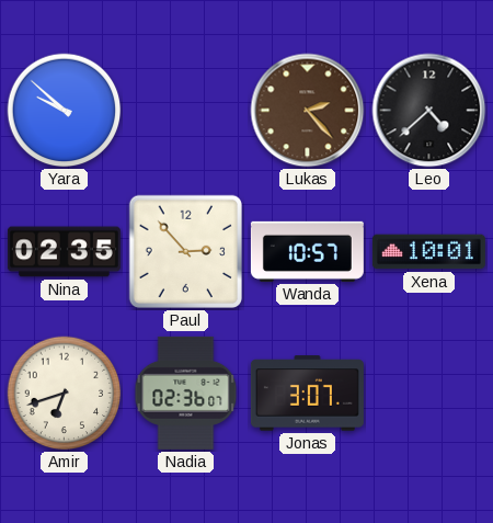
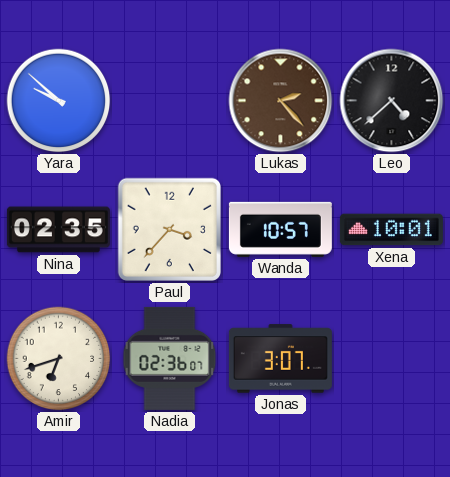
Paul: 2:53 -> 3:37
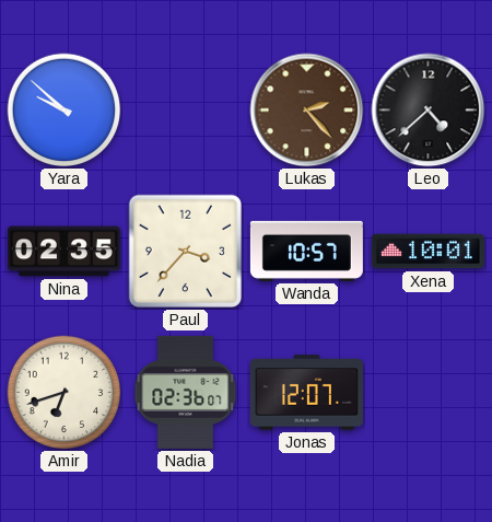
Jonas: 3:07 -> 12:07
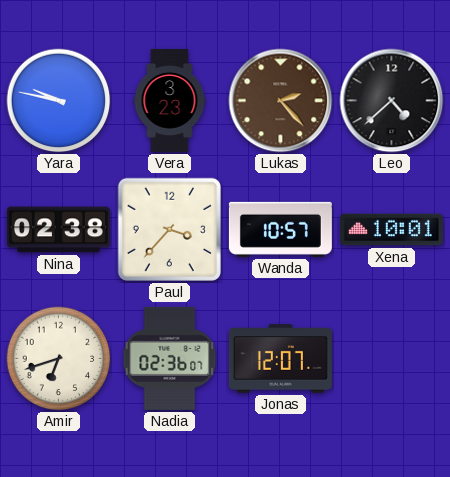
Yara: 9:52 -> 9:47
Vera: none -> 3:23
Nina: 02:35 -> 02:38
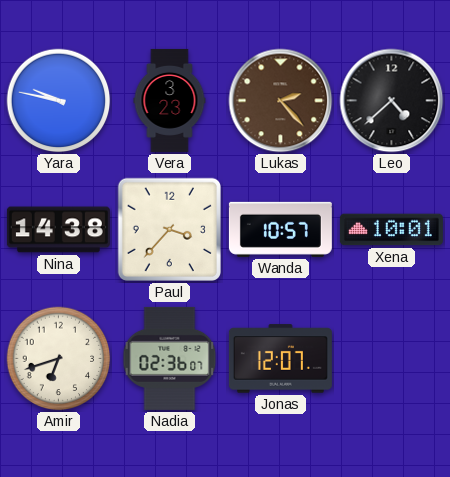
Nina: 02:38 -> 14:38
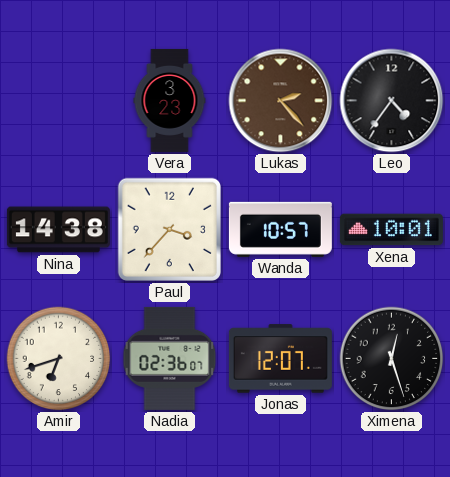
Yara: 9:47 -> none
Leo: 4:38 -> 4:36
Ximena: none -> 12:27
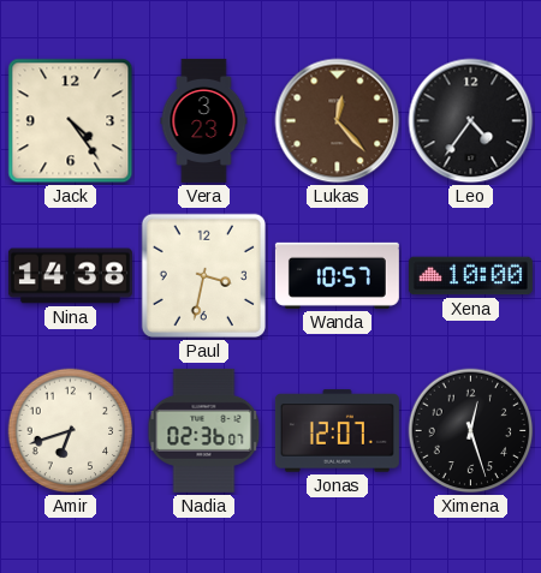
Jack: none -> 4:24
Lukas: 2:23 -> 12:23
Paul: 3:37 -> 3:32
Xena: 10:01 -> 10:00
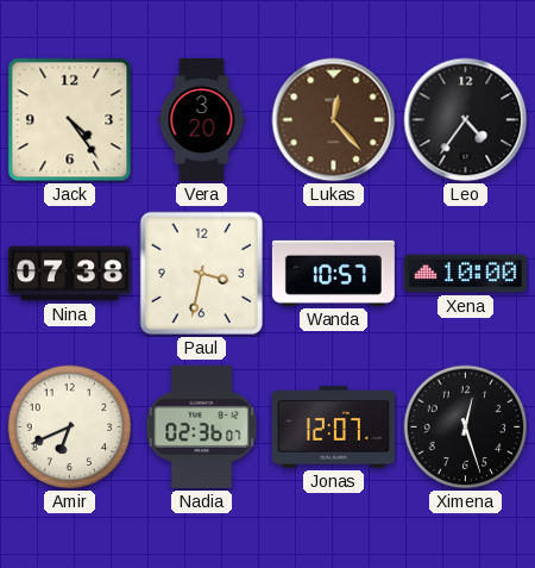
Vera: 3:23 -> 3:20
Nina: 14:38 -> 07:38
Amir: 6:42 -> 6:41
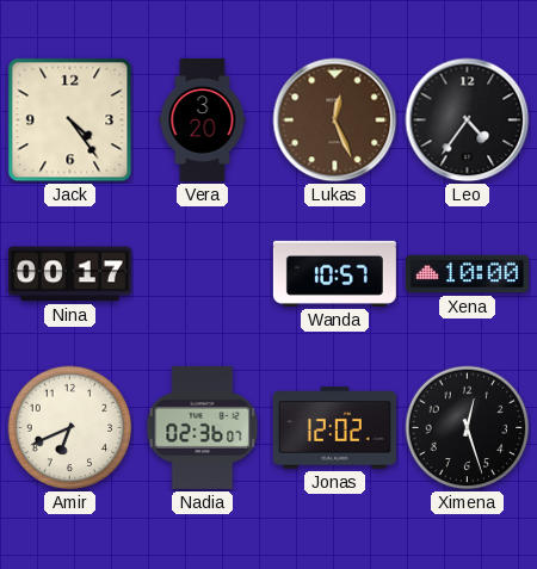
Lukas: 12:23 -> 12:26
Nina: 07:38 -> 00:17
Paul: 3:32 -> none
Jonas: 12:07 -> 12:02
